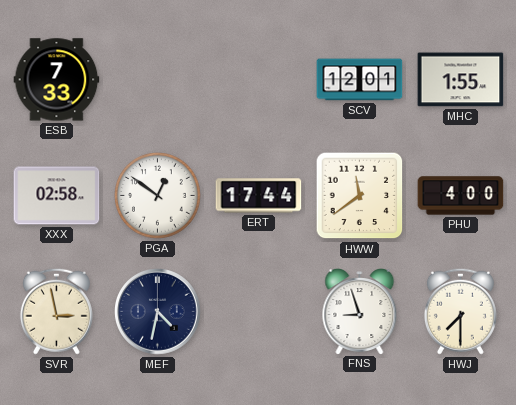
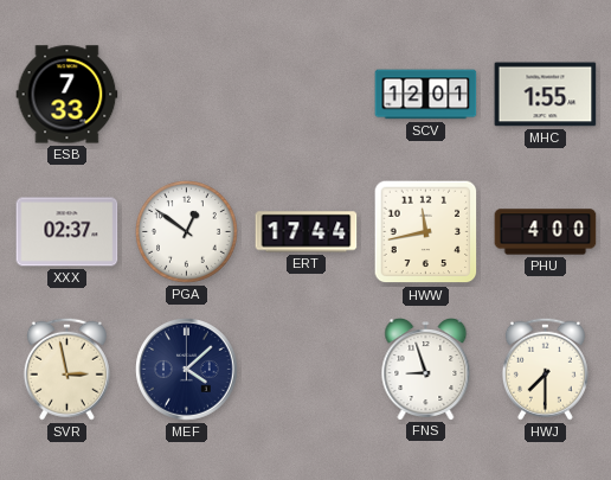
XXX: 02:58 -> 02:37
HWW: 11:39 -> 11:43
MEF: 4:32 -> 4:08
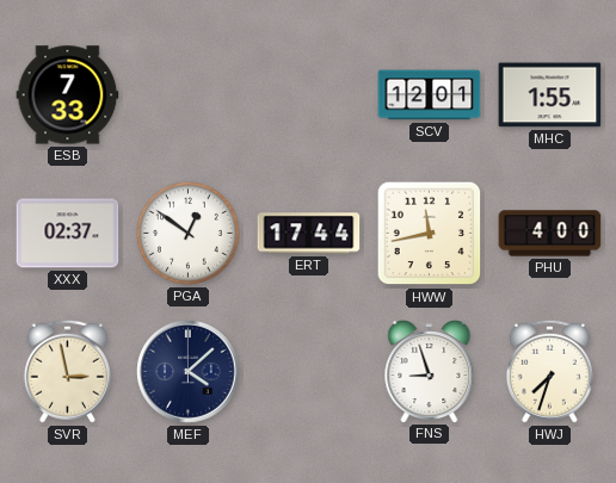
HWJ: 7:30 -> 7:33
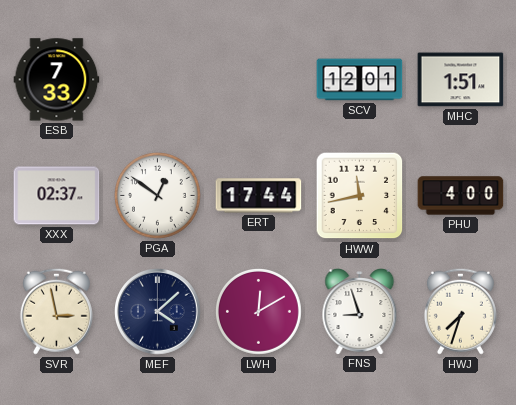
MHC: 1:55 -> 1:51
LWH: none -> 12:10
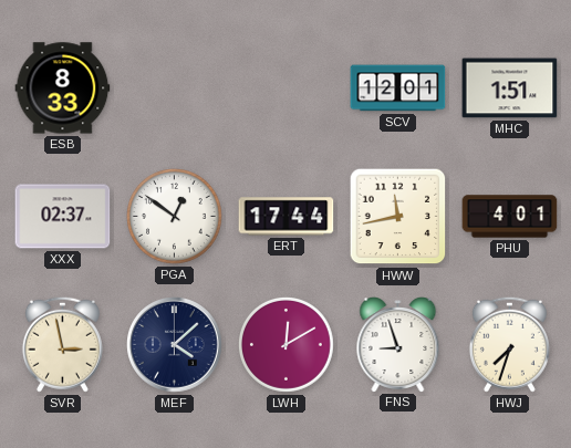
ESB: 7:33 -> 8:33
PHU: 4:00 -> 4:01
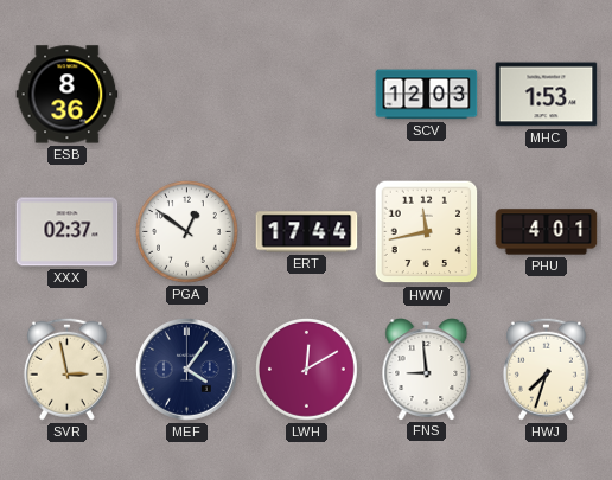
ESB: 8:33 -> 8:36
SCV: 12:01 -> 12:03
MHC: 1:51 -> 1:53
MEF: 4:08 -> 4:06
FNS: 8:57 -> 8:59
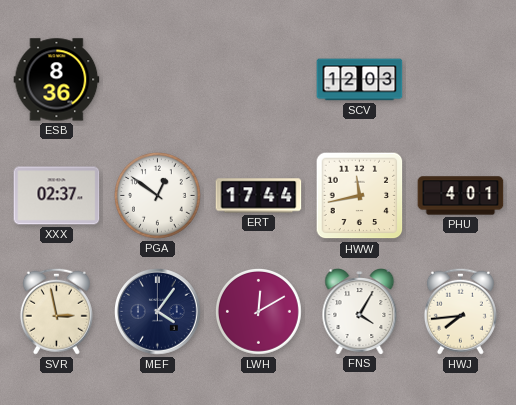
MHC: 1:53 -> none
FNS: 8:59 -> 4:05
HWJ: 7:33 -> 7:44
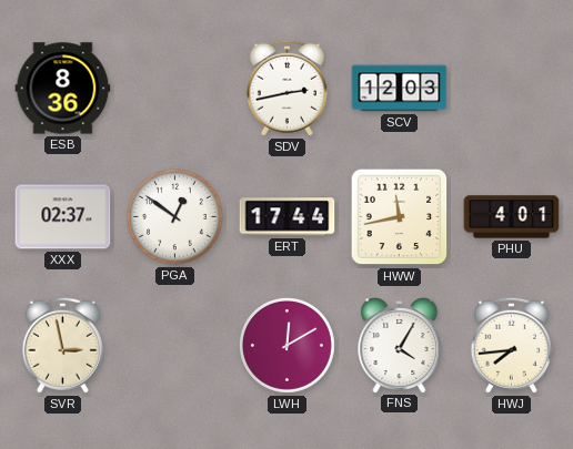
SDV: none -> 2:43
MEF: 4:06 -> none
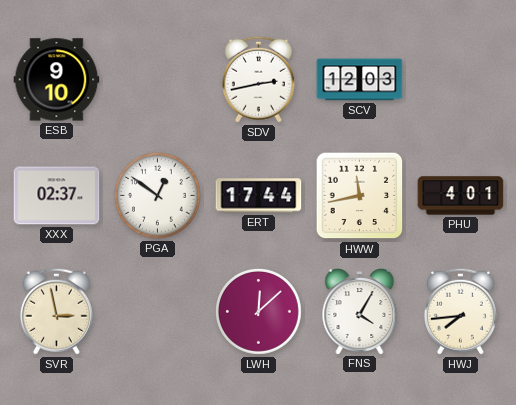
ESB: 8:36 -> 9:10
LWH: 12:10 -> 12:08
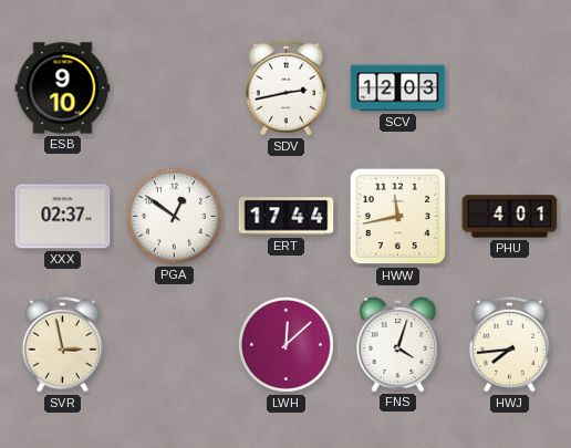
FNS: 4:05 -> 4:03
